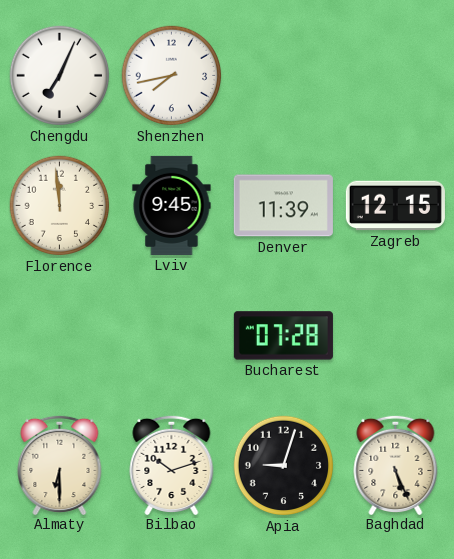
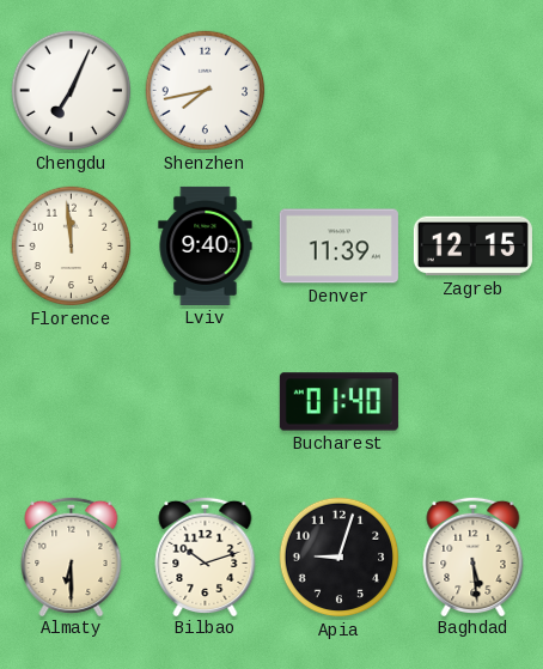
Lviv: 9:45 -> 9:40
Bucharest: 07:28 -> 01:40
Baghdad: 5:26 -> 5:29
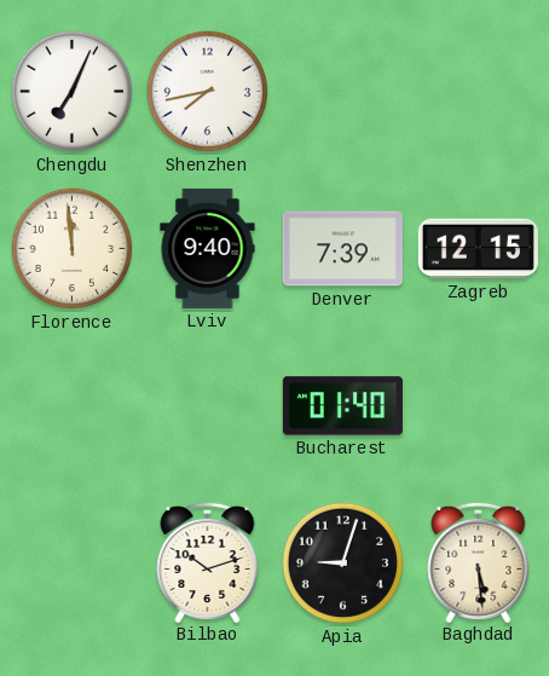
Denver: 11:39 -> 7:39
Almaty: 6:30 -> none
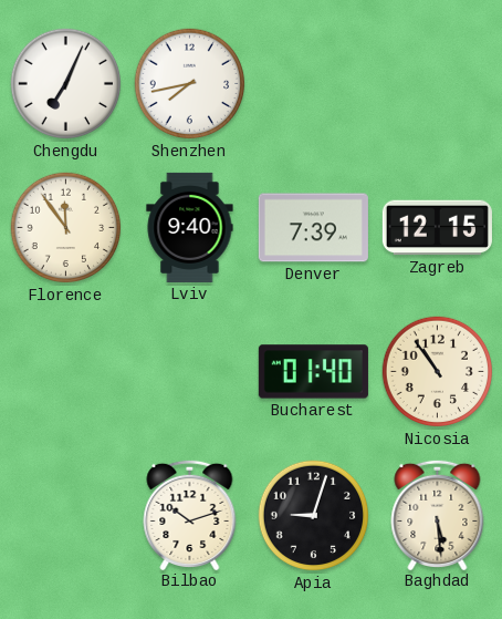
Florence: 11:59 -> 11:54
Nicosia: none -> 10:54
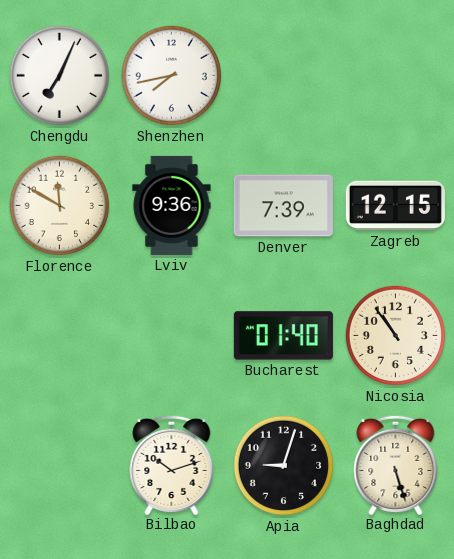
Florence: 11:54 -> 11:50
Lviv: 9:40 -> 9:36
Baghdad: 5:29 -> 5:27
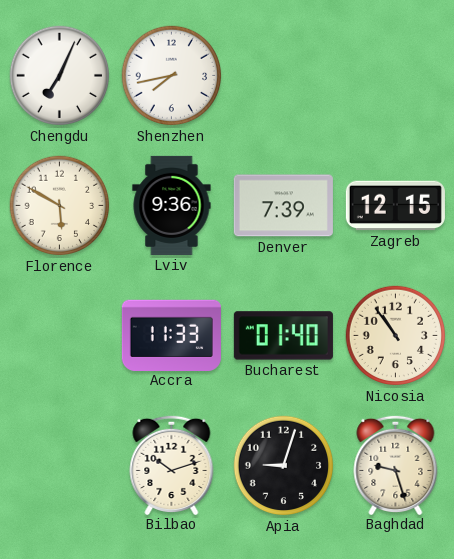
Florence: 11:50 -> 5:50
Accra: none -> 11:33
Baghdad: 5:27 -> 9:27
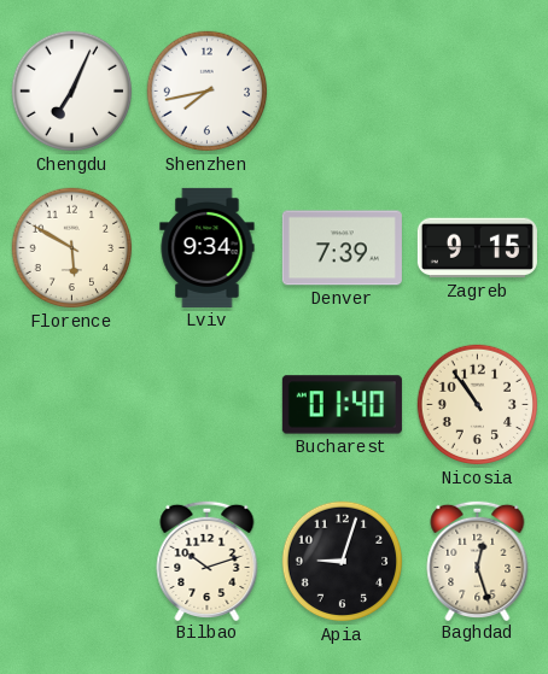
Lviv: 9:36 -> 9:34
Zagreb: 12:15 -> 9:15
Accra: 11:33 -> none
Baghdad: 9:27 -> 12:27
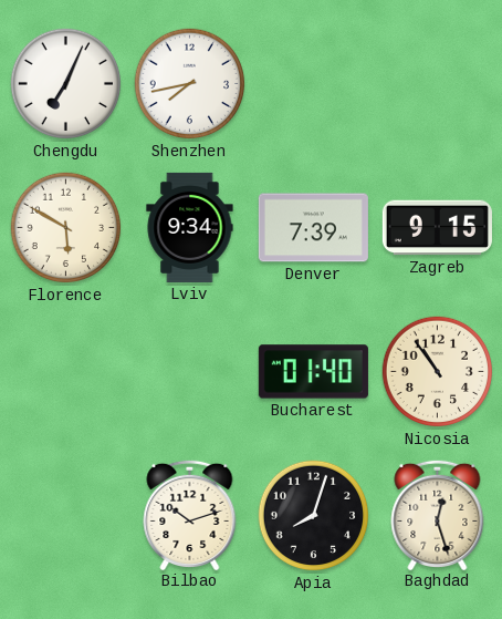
Apia: 9:03 -> 8:03
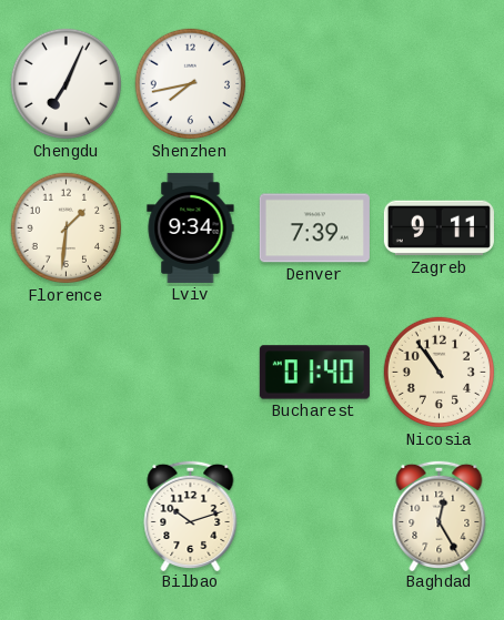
Florence: 5:50 -> 1:31
Zagreb: 9:15 -> 9:11
Apia: 8:03 -> none
Baghdad: 12:27 -> 12:25
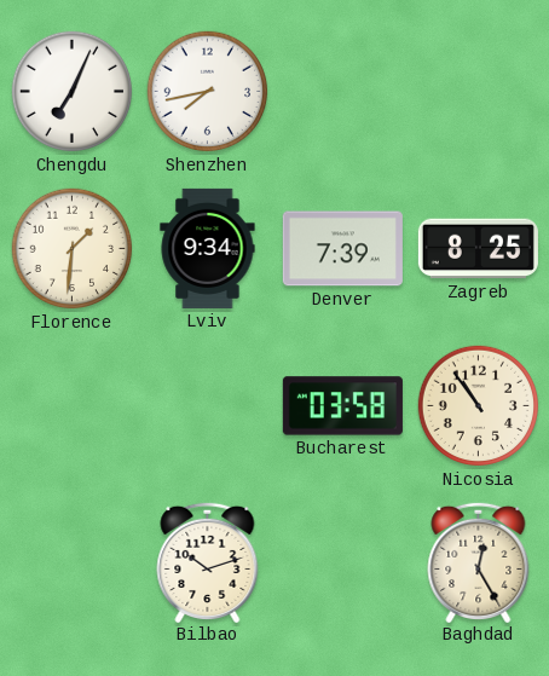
Zagreb: 9:11 -> 8:25
Bucharest: 01:40 -> 03:58
